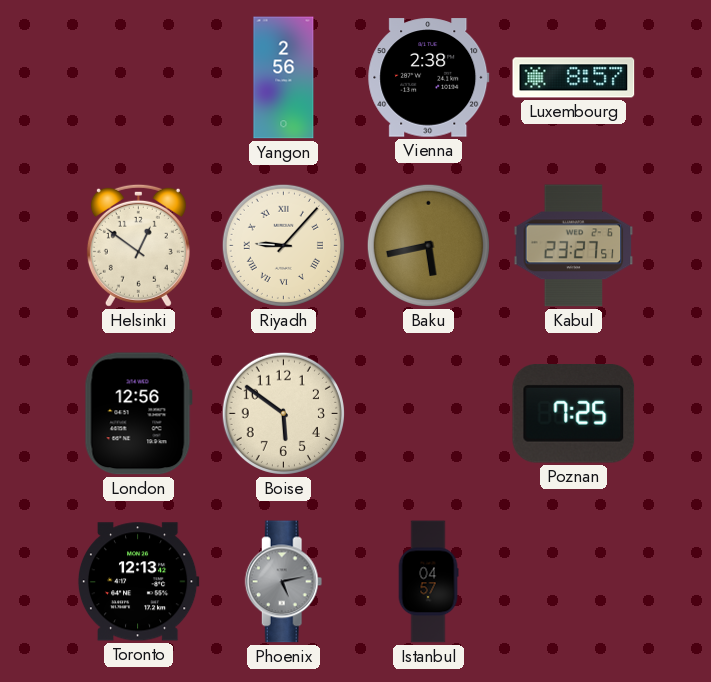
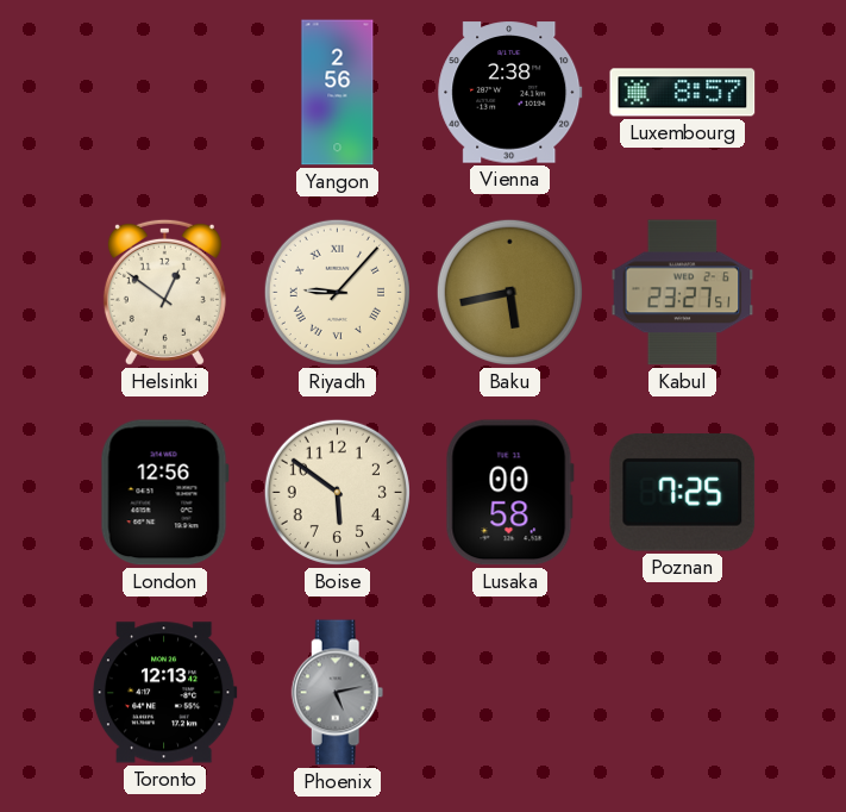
Lusaka: none -> 00:58
Istanbul: 04:57 -> none
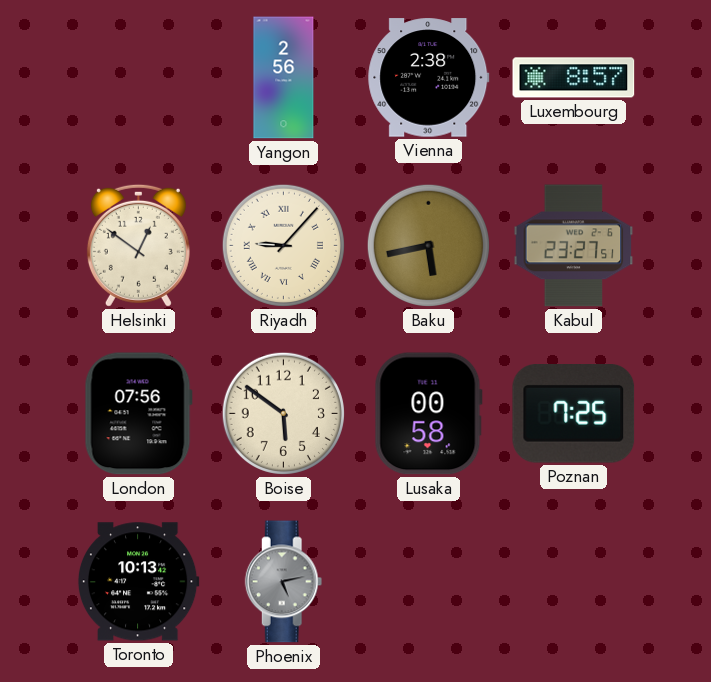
London: 12:56 -> 07:56
Toronto: 12:13 -> 10:13
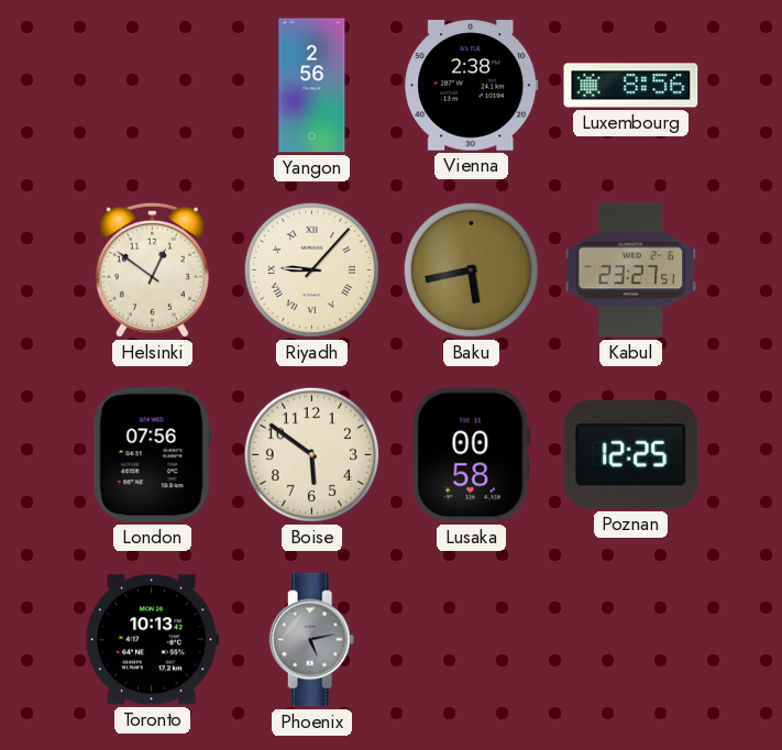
Luxembourg: 8:57 -> 8:56
Poznan: 7:25 -> 12:25
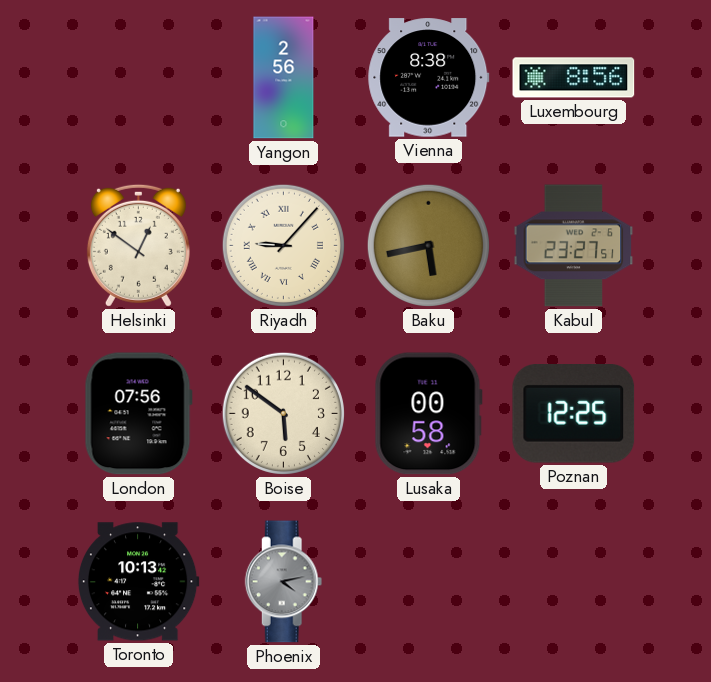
Vienna: 2:38 -> 8:38
Phoenix: 5:13 -> 4:13
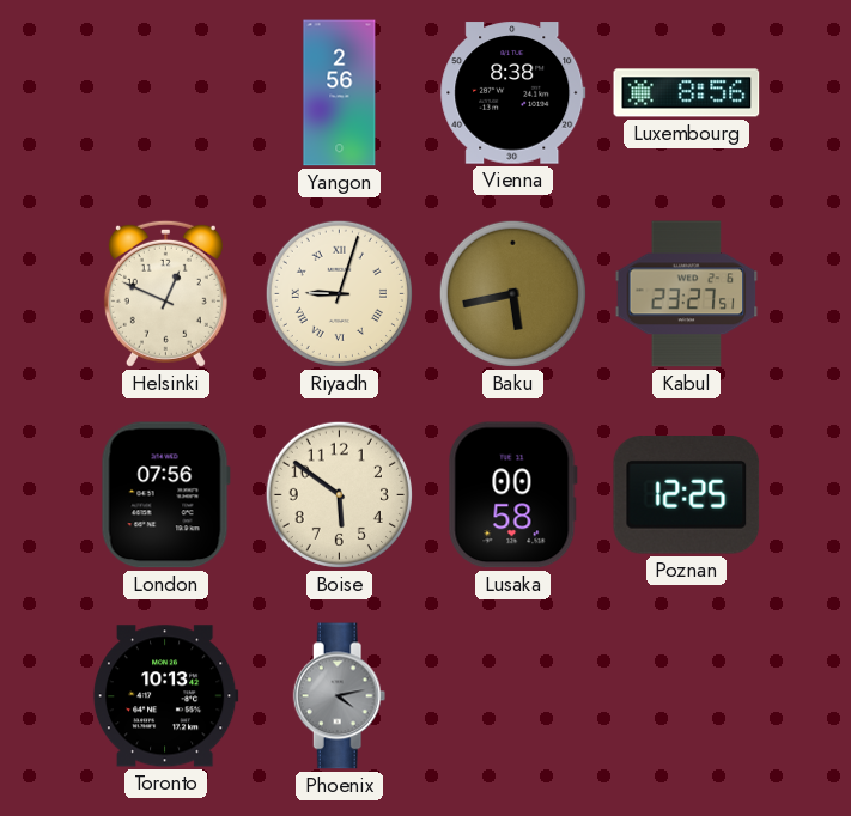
Helsinki: 12:51 -> 12:49
Riyadh: 9:07 -> 9:03
